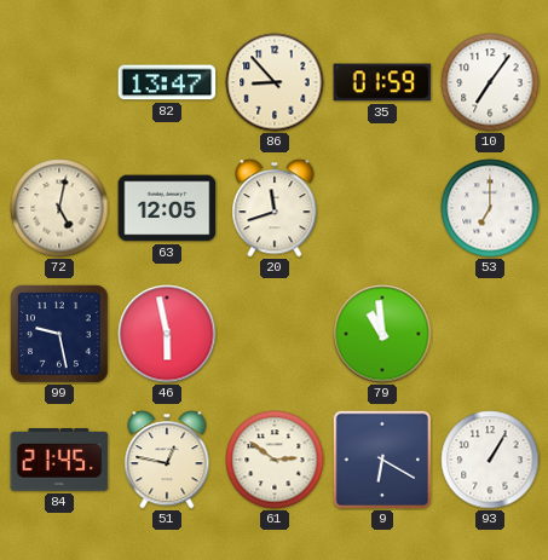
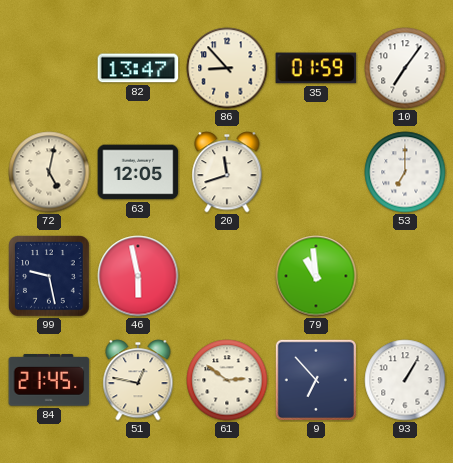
9: 6:20 -> 6:53
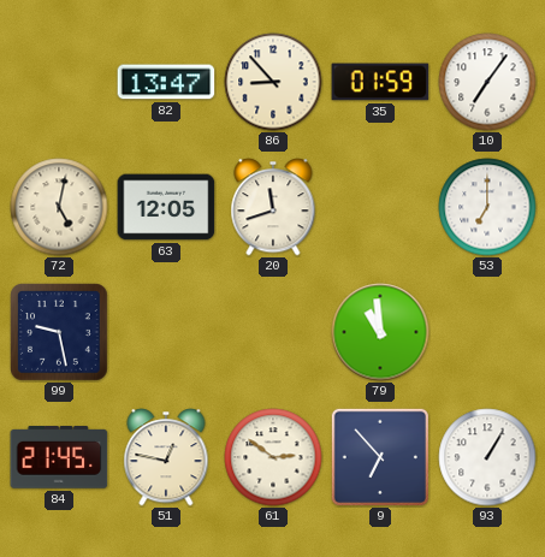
46: 5:58 -> none
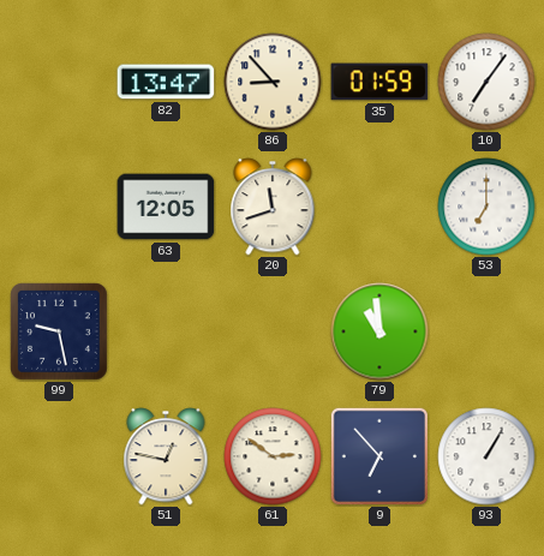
72: 5:02 -> none
84: 21:45 -> none
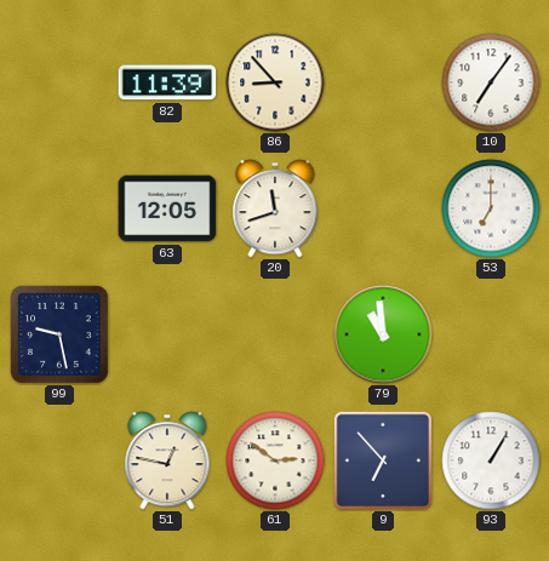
82: 13:47 -> 11:39
35: 01:59 -> none
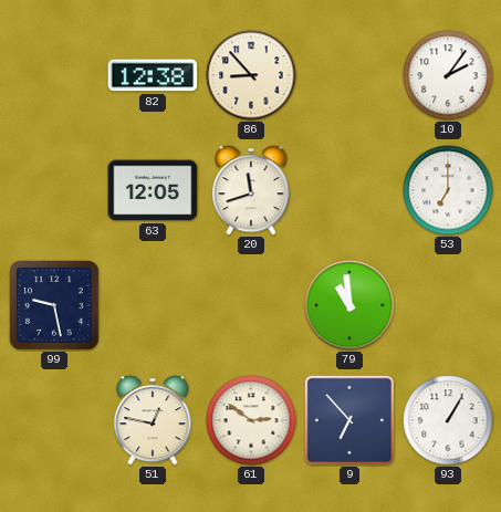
82: 11:39 -> 12:38
10: 7:06 -> 2:06
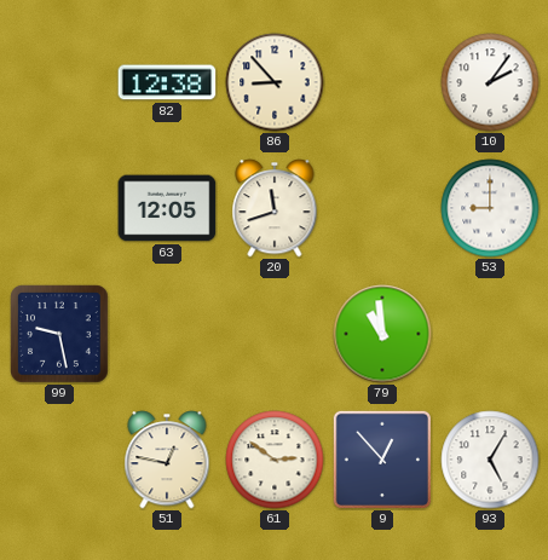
53: 7:00 -> 9:00
9: 6:53 -> 12:53
93: 1:05 -> 5:05
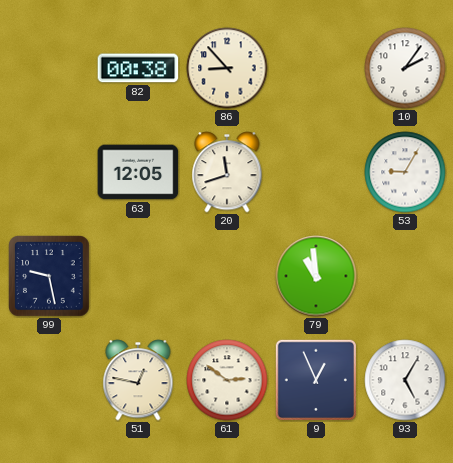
82: 12:38 -> 00:38
53: 9:00 -> 9:05
9: 12:53 -> 12:56
